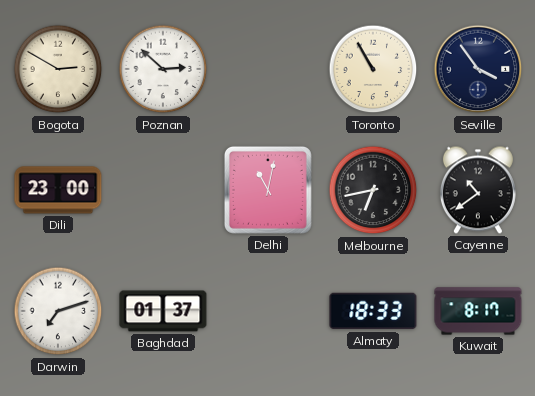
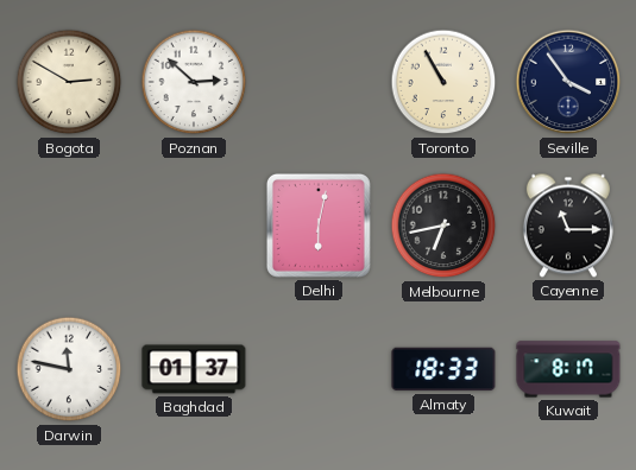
Dili: 23:00 -> none
Delhi: 11:02 -> 6:02
Cayenne: 10:39 -> 11:15
Darwin: 7:12 -> 11:47
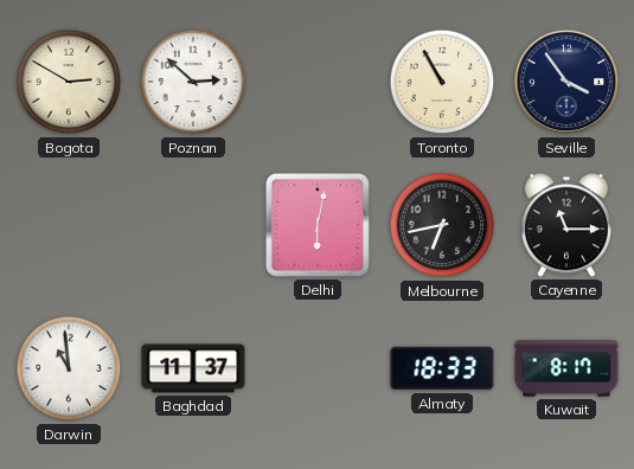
Darwin: 11:47 -> 10:59
Baghdad: 01:37 -> 11:37
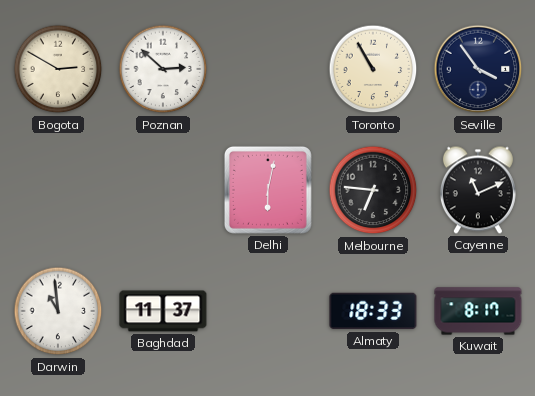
Melbourne: 6:43 -> 6:46
Cayenne: 11:15 -> 11:11
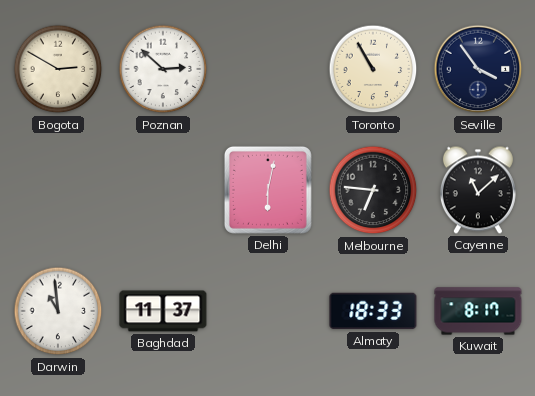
Cayenne: 11:11 -> 11:08
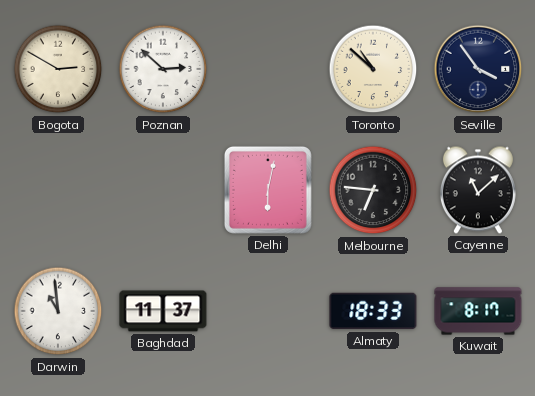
Toronto: 10:55 -> 10:52
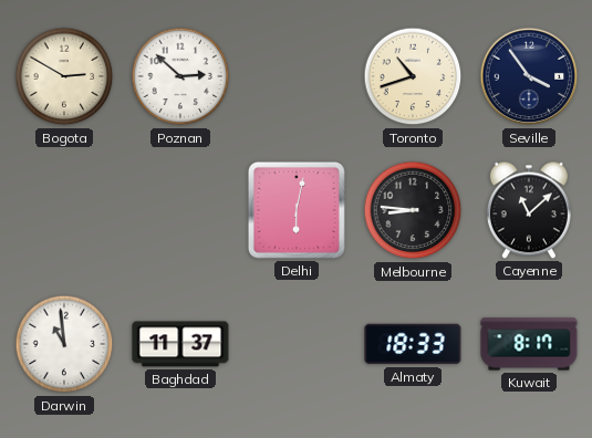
Toronto: 10:52 -> 10:42
Melbourne: 6:46 -> 8:46
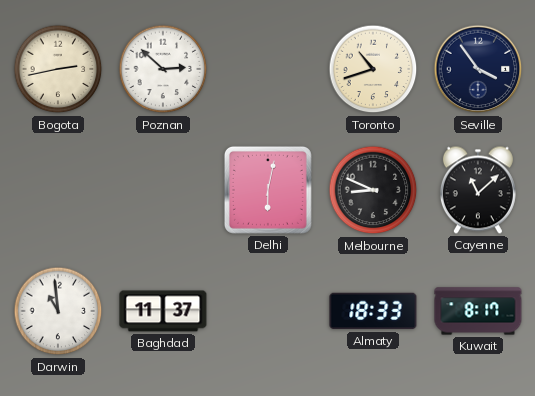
Bogota: 2:50 -> 2:43
Melbourne: 8:46 -> 8:49
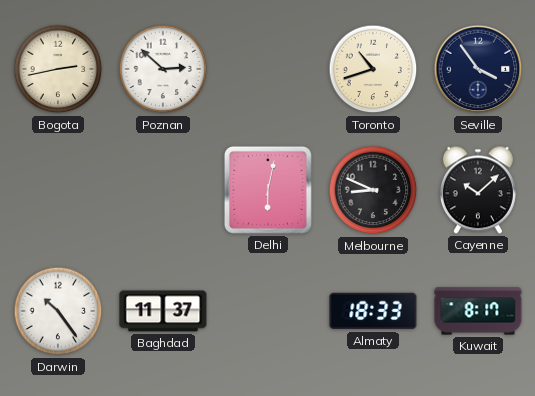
Cayenne: 11:08 -> 10:08
Darwin: 10:59 -> 10:24
